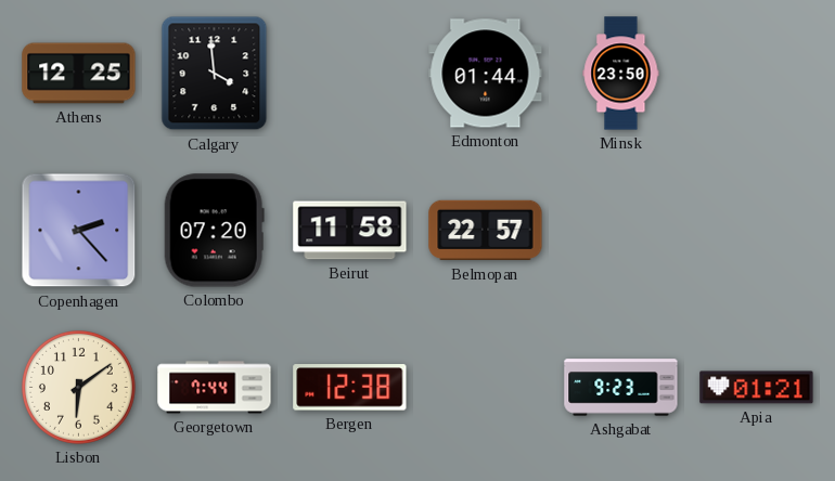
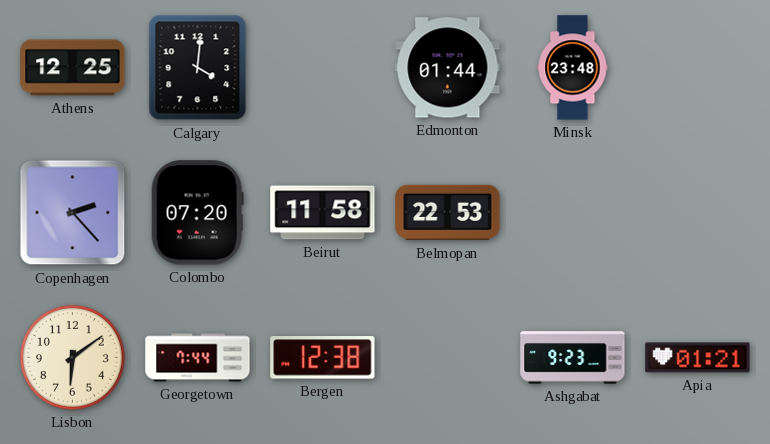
Calgary: 3:59 -> 4:01
Minsk: 23:50 -> 23:48
Belmopan: 22:57 -> 22:53
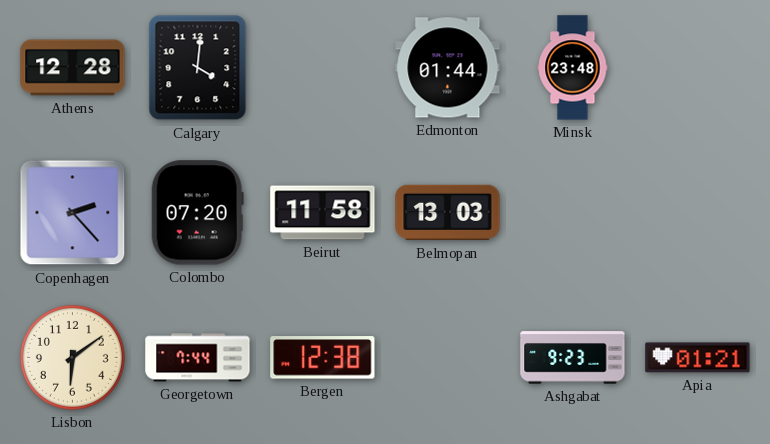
Athens: 12:25 -> 12:28
Belmopan: 22:53 -> 13:03
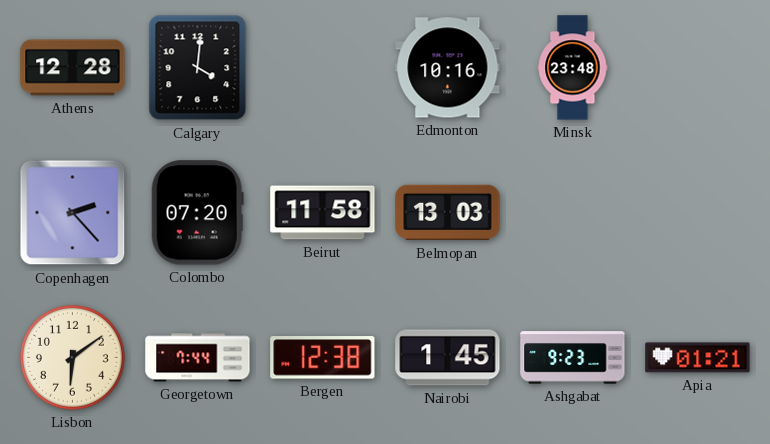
Edmonton: 01:44 -> 10:16
Nairobi: none -> 1:45
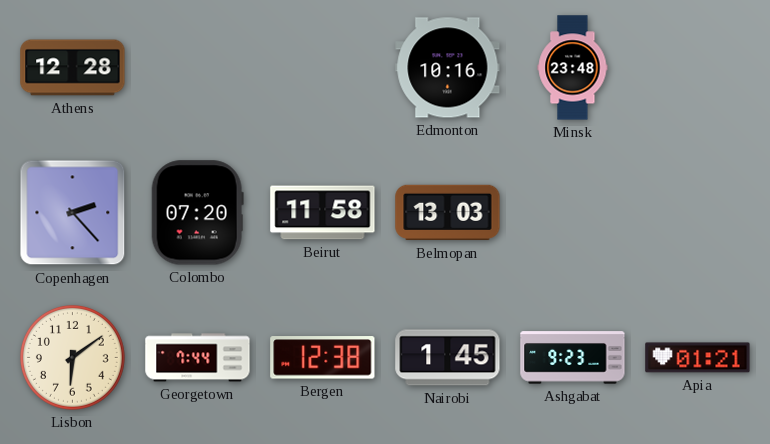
Calgary: 4:01 -> none
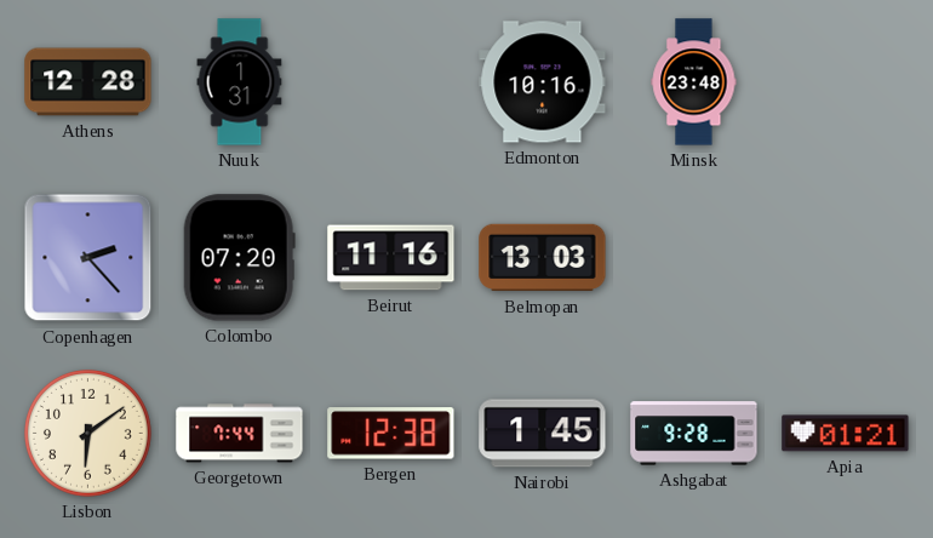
Nuuk: none -> 1:31
Beirut: 11:58 -> 11:16
Ashgabat: 9:23 -> 9:28
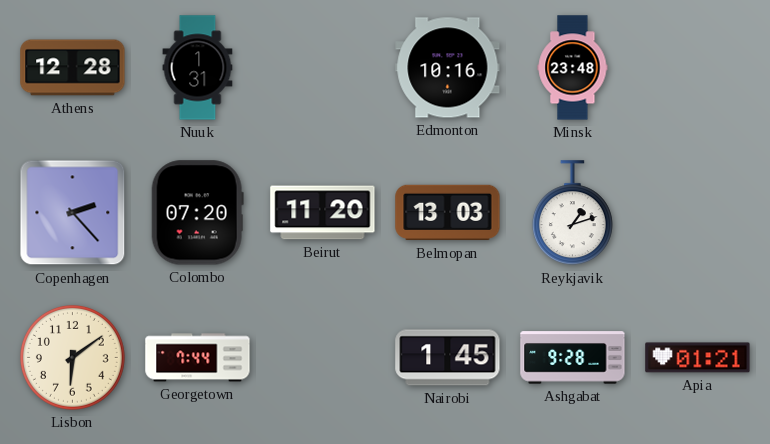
Beirut: 11:16 -> 11:20
Reykjavik: none -> 1:12
Bergen: 12:38 -> none
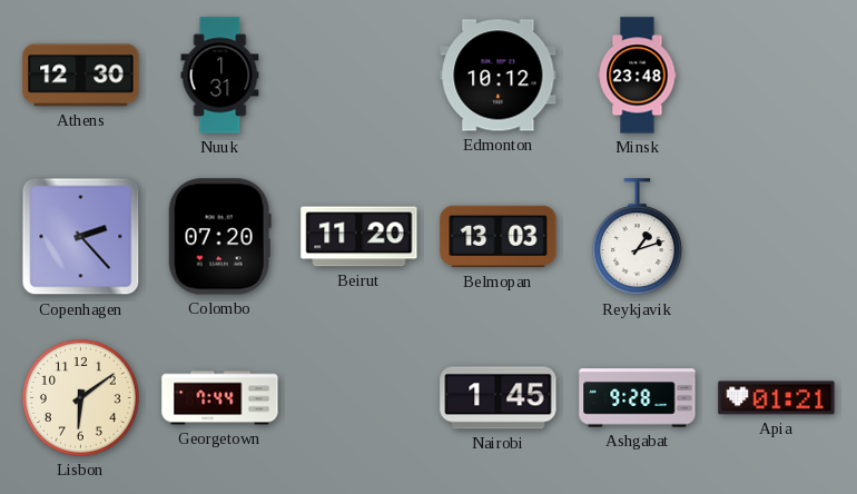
Athens: 12:28 -> 12:30
Edmonton: 10:16 -> 10:12
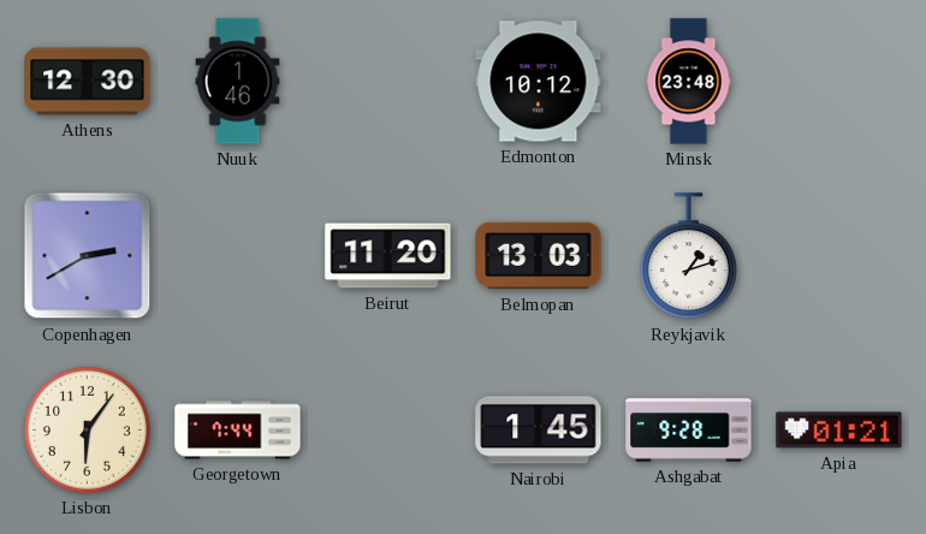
Nuuk: 1:31 -> 1:46
Copenhagen: 2:23 -> 2:40
Colombo: 07:20 -> none
Lisbon: 6:09 -> 6:06
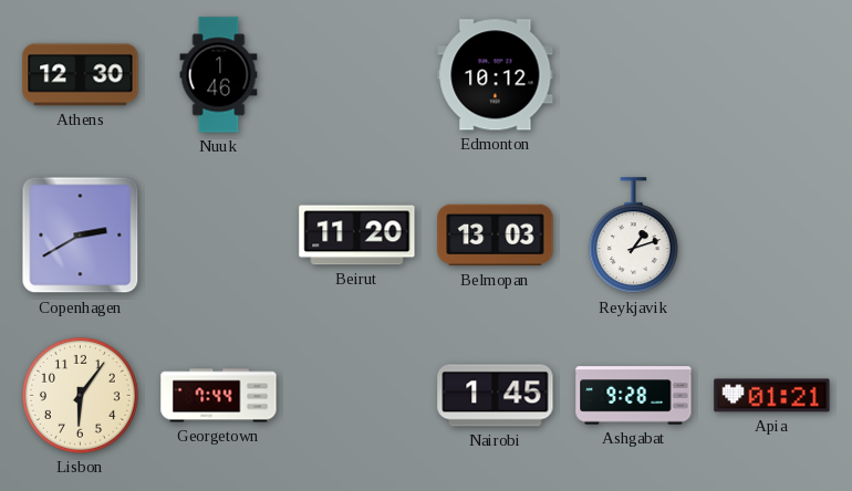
Minsk: 23:48 -> none
